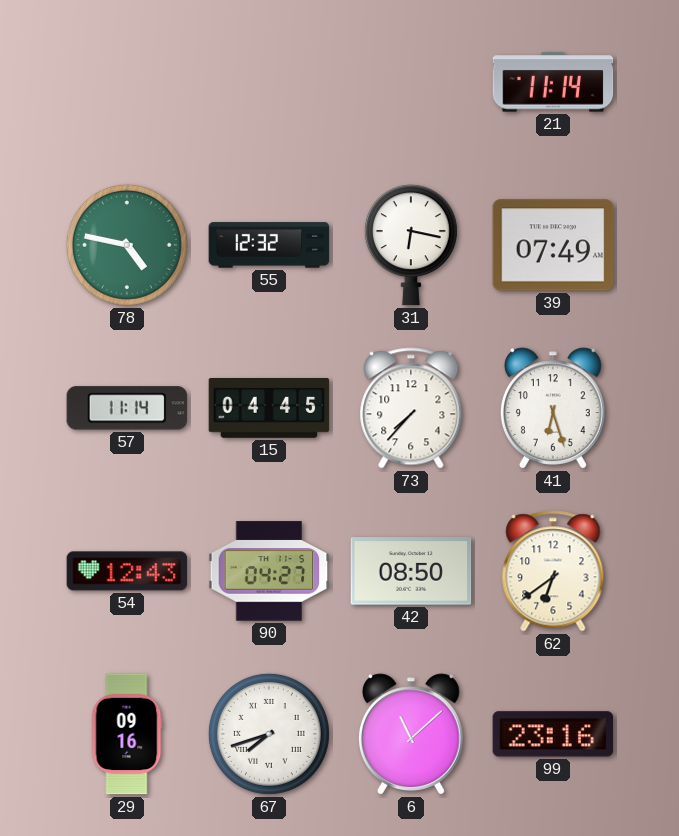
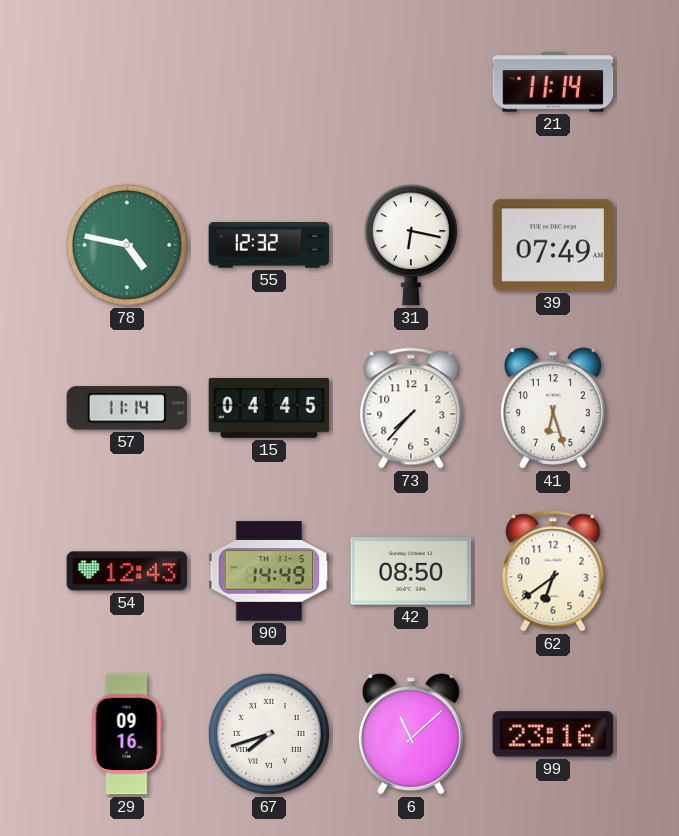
90: 04:27 -> 14:49
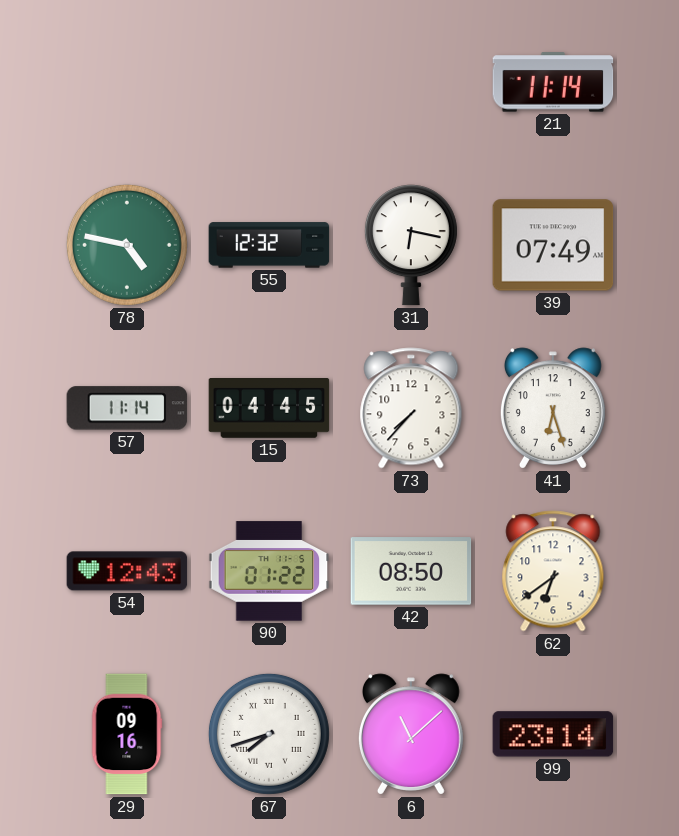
90: 14:49 -> 01:22
99: 23:16 -> 23:14
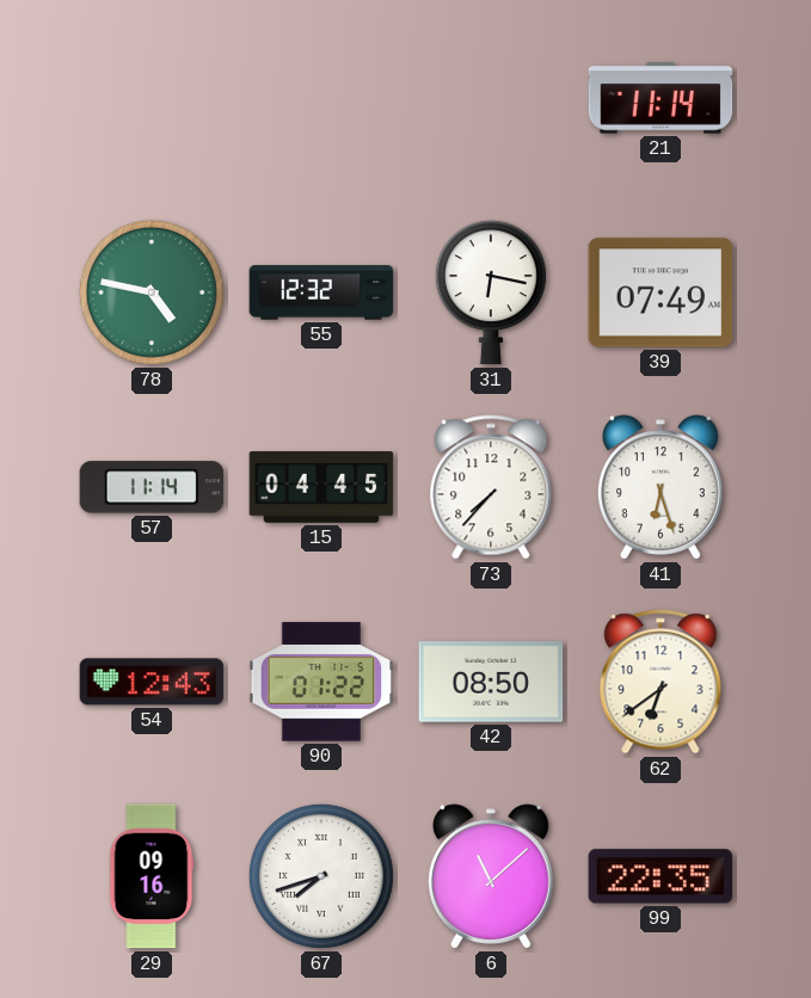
99: 23:14 -> 22:35
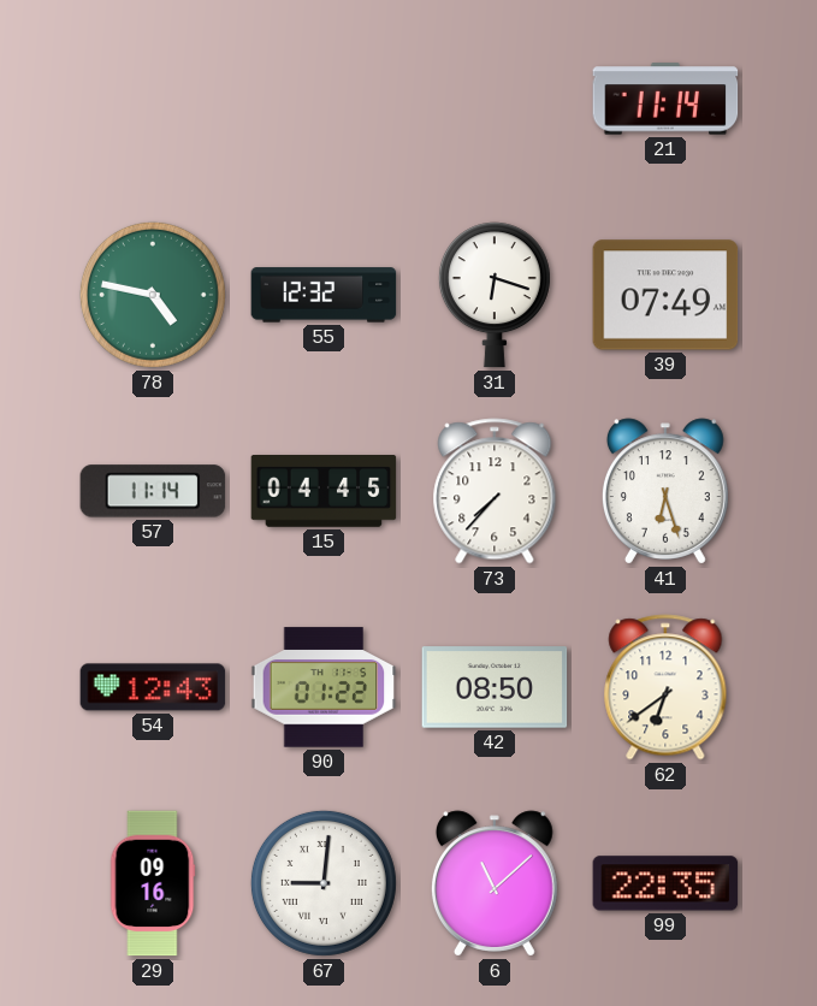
31: 6:17 -> 6:18
67: 7:42 -> 9:01
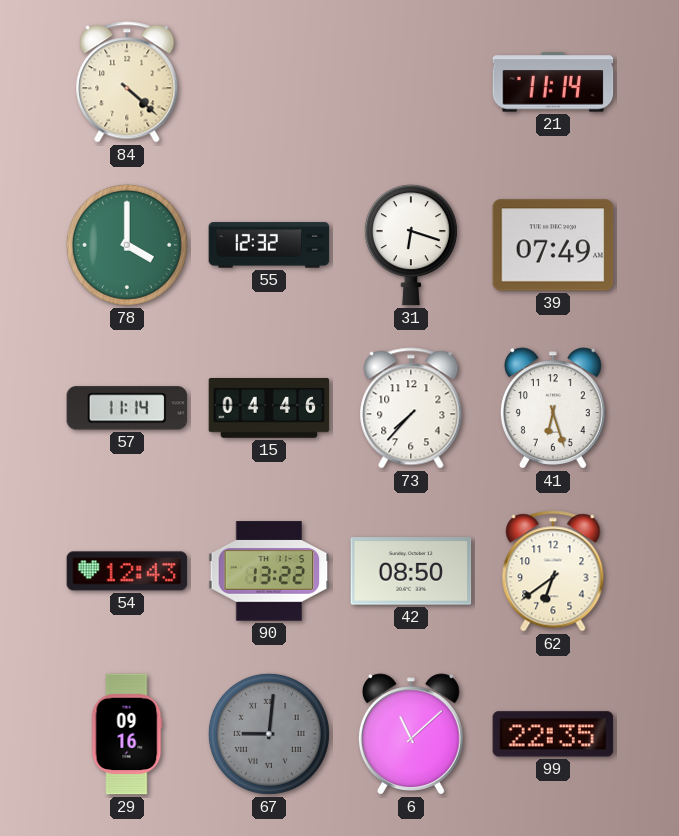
84: none -> 4:22
78: 4:47 -> 4:00
15: 04:45 -> 04:46
90: 01:22 -> 13:22
67 dial: white -> grey
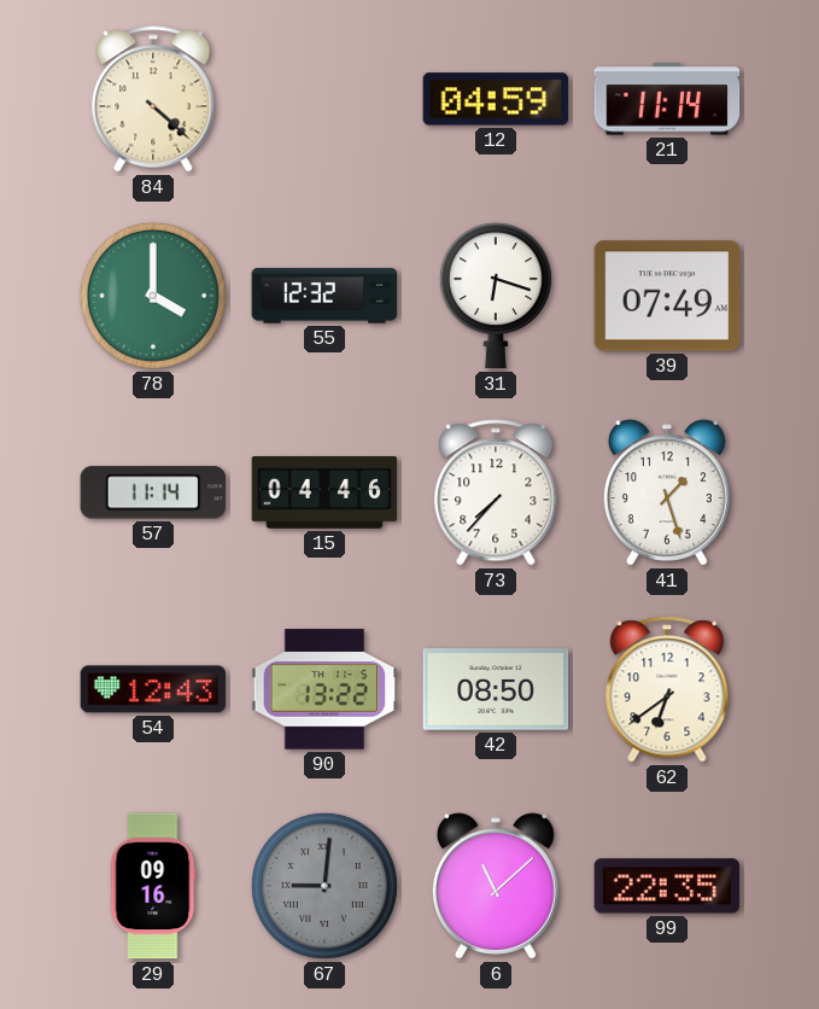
12: none -> 04:59
41: 6:27 -> 1:27
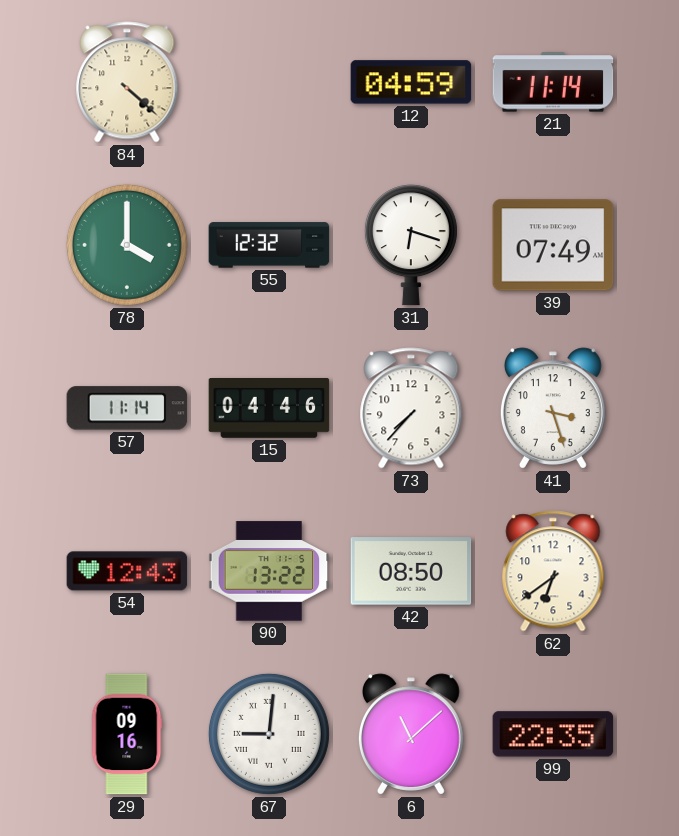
41: 1:27 -> 3:27
67 dial: grey -> white
